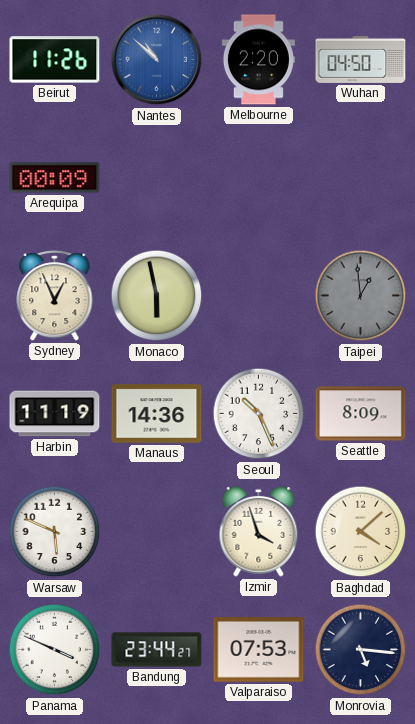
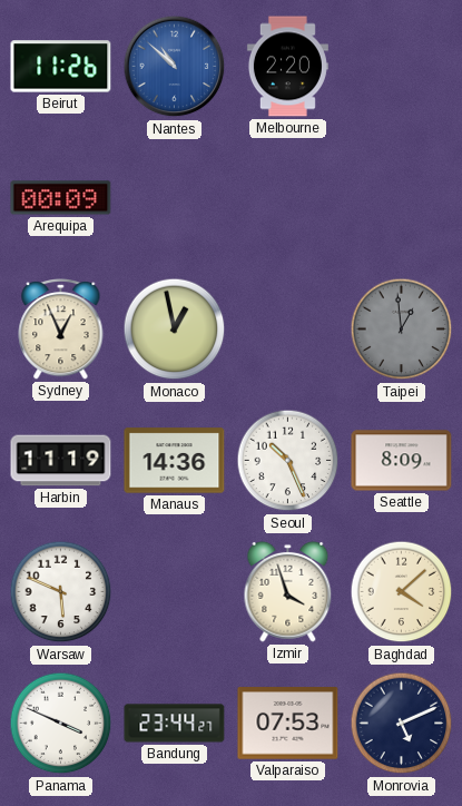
Wuhan: 04:50 -> none
Monaco: 5:58 -> 12:58
Monrovia: 5:16 -> 5:11
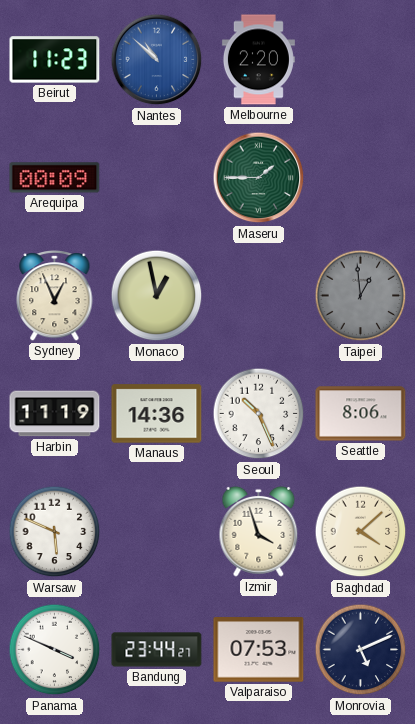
Beirut: 11:26 -> 11:23
Maseru: none -> 1:45
Seattle: 8:09 -> 8:06
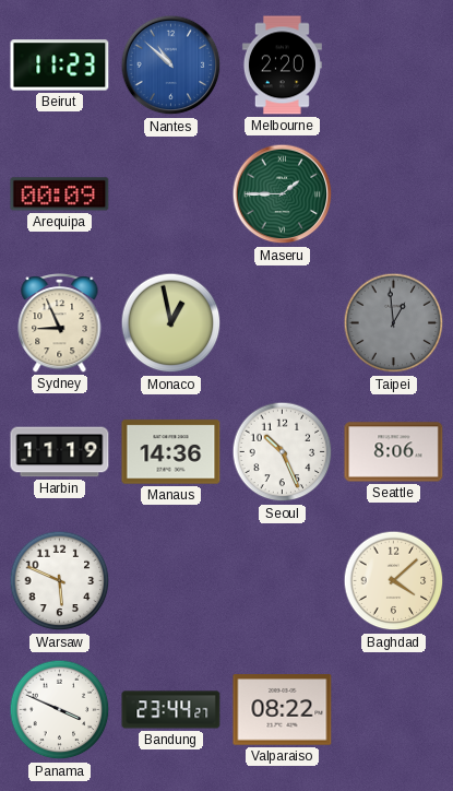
Sydney: 12:56 -> 8:56
Izmir: 3:57 -> none
Valparaiso: 07:53 -> 08:22
Monrovia: 5:11 -> none
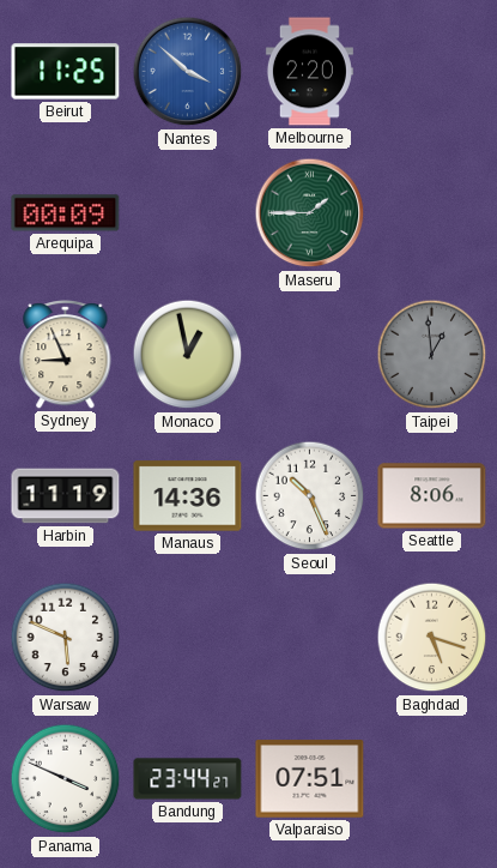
Beirut: 11:23 -> 11:25
Nantes: 10:52 -> 3:52
Baghdad: 4:08 -> 5:18
Valparaiso: 08:22 -> 07:51
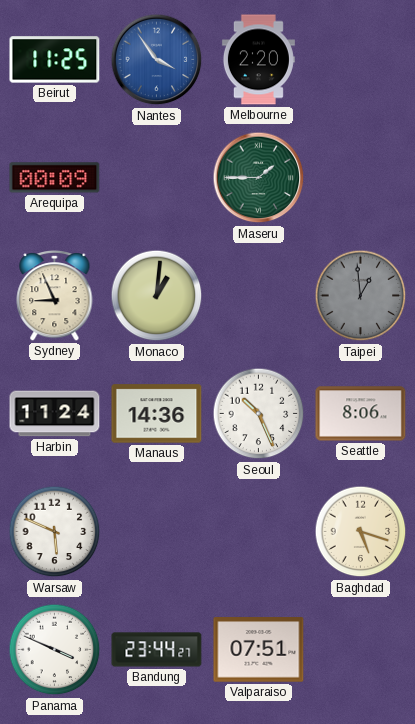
Nantes: 3:52 -> 3:54
Monaco: 12:58 -> 1:01
Harbin: 11:19 -> 11:24
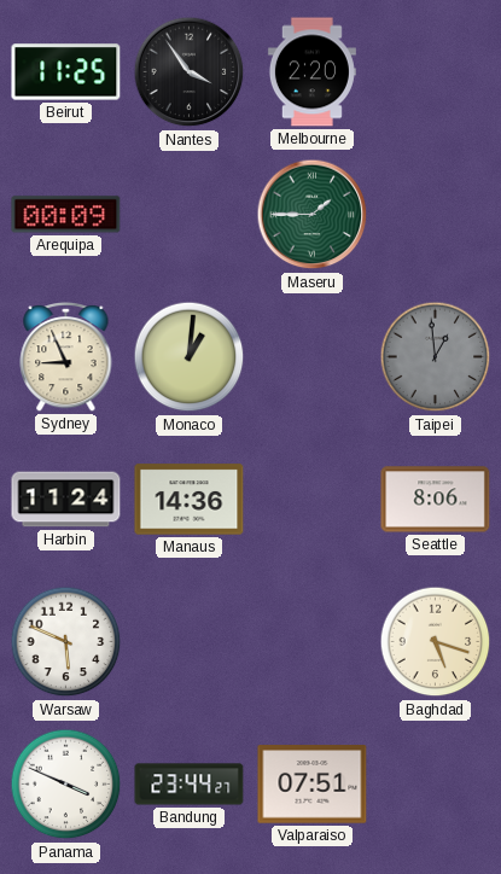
Nantes dial: blue -> black
Seoul: 10:26 -> none
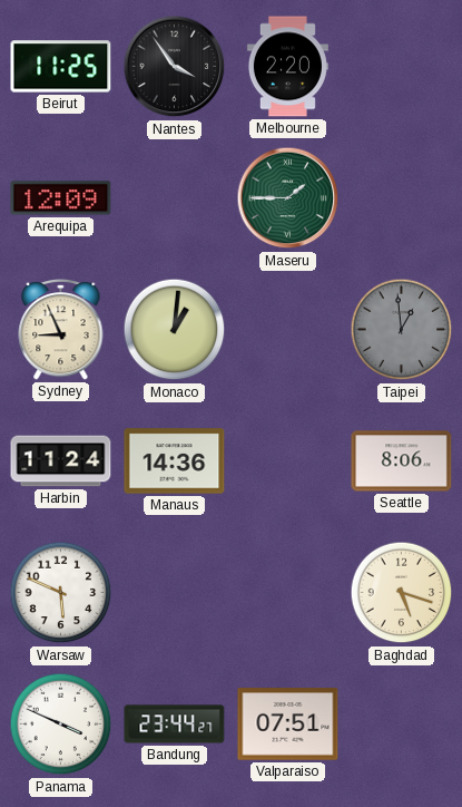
Arequipa: 00:09 -> 12:09
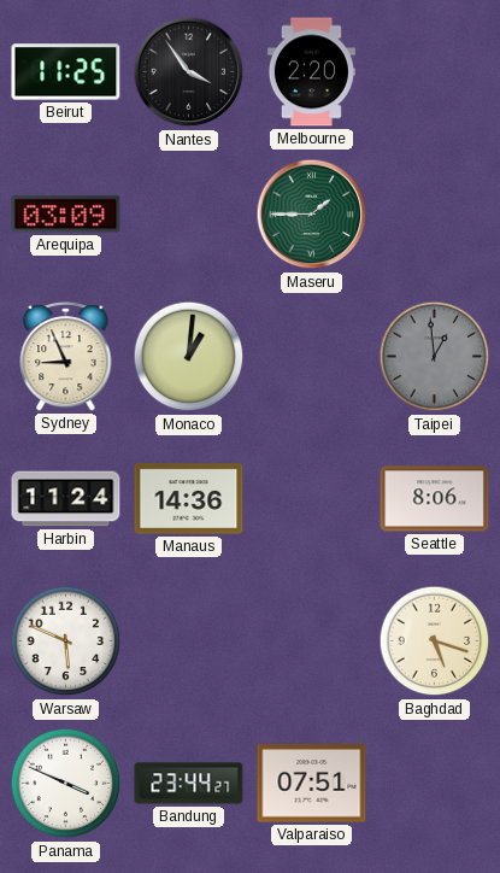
Arequipa: 12:09 -> 03:09
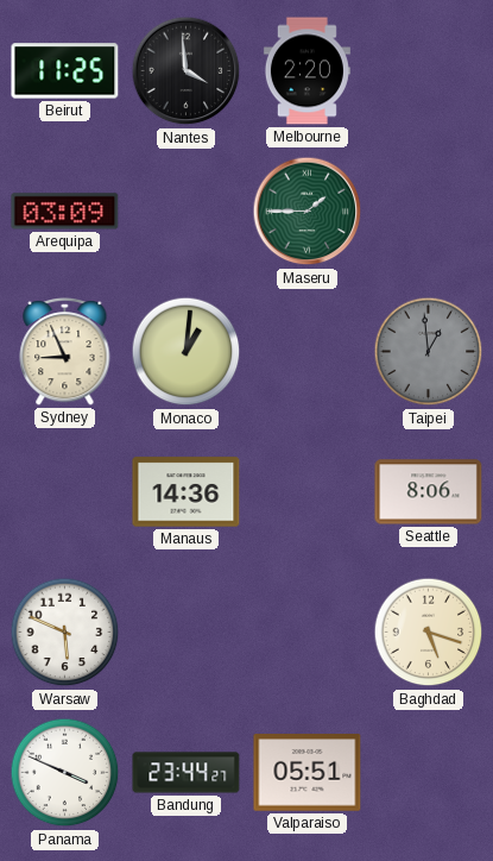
Nantes: 3:54 -> 3:59
Harbin: 11:24 -> none
Valparaiso: 07:51 -> 05:51
